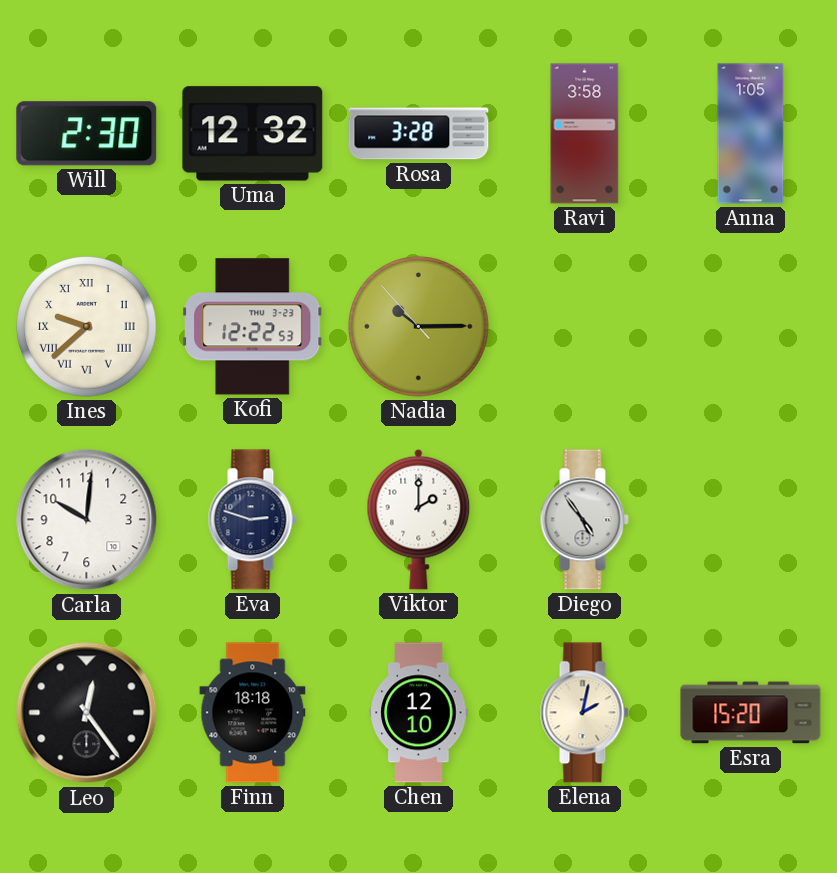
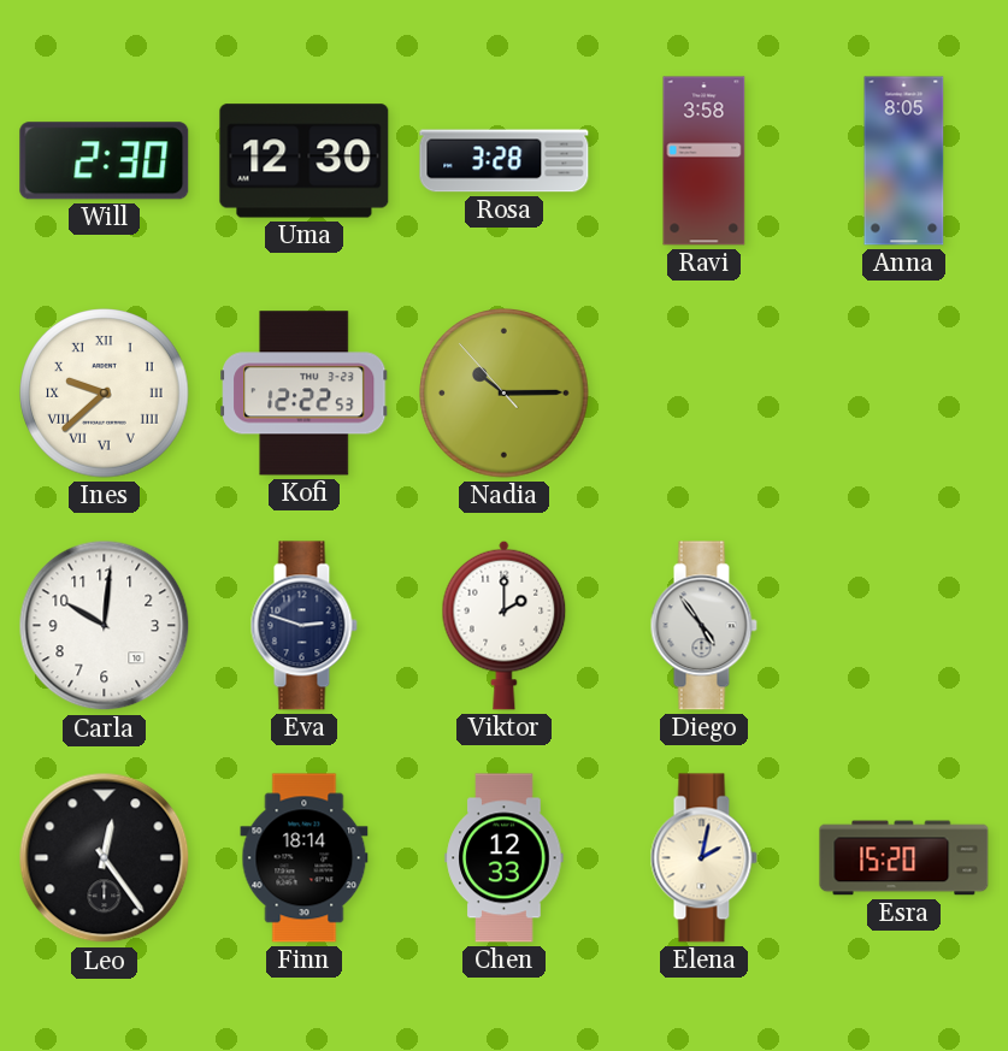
Uma: 12:32 -> 12:30
Anna: 1:05 -> 8:05
Finn: 18:18 -> 18:14
Chen: 12:10 -> 12:33
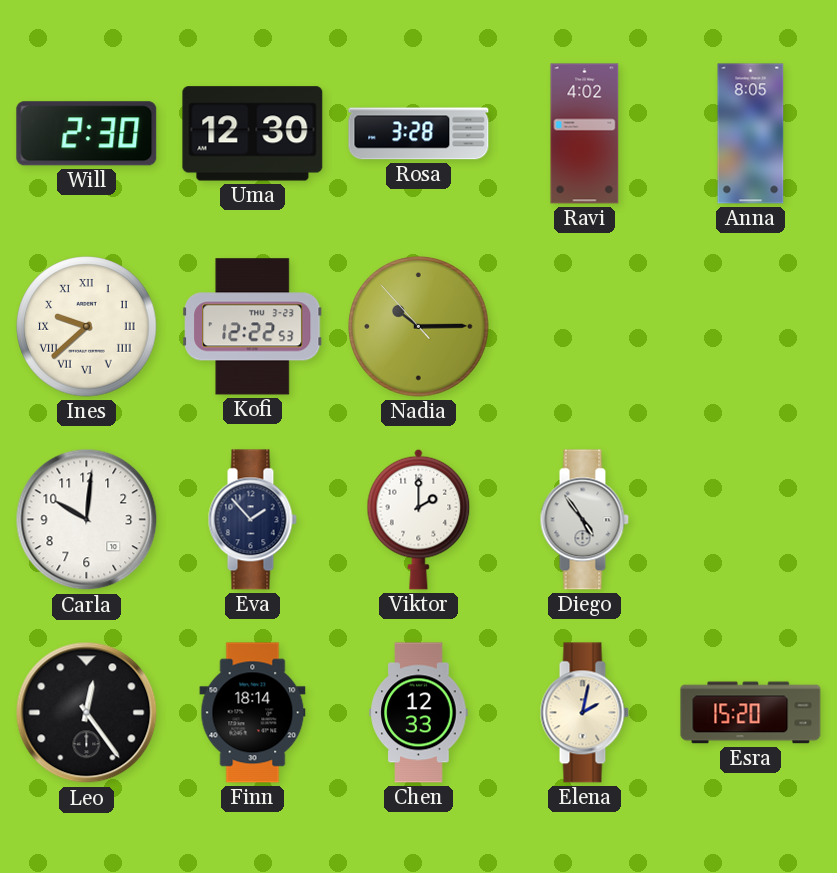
Ravi: 3:58 -> 4:02
Eva: 2:48 -> 1:53
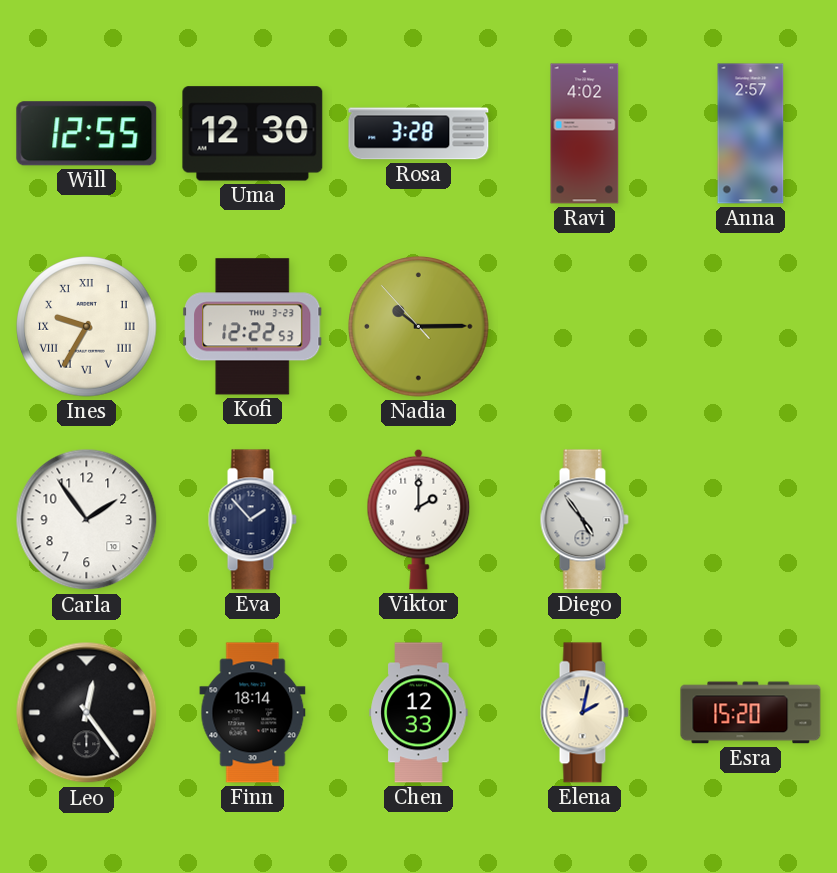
Will: 2:30 -> 12:55
Anna: 8:05 -> 2:57
Ines: 9:38 -> 9:35
Carla: 10:01 -> 1:54
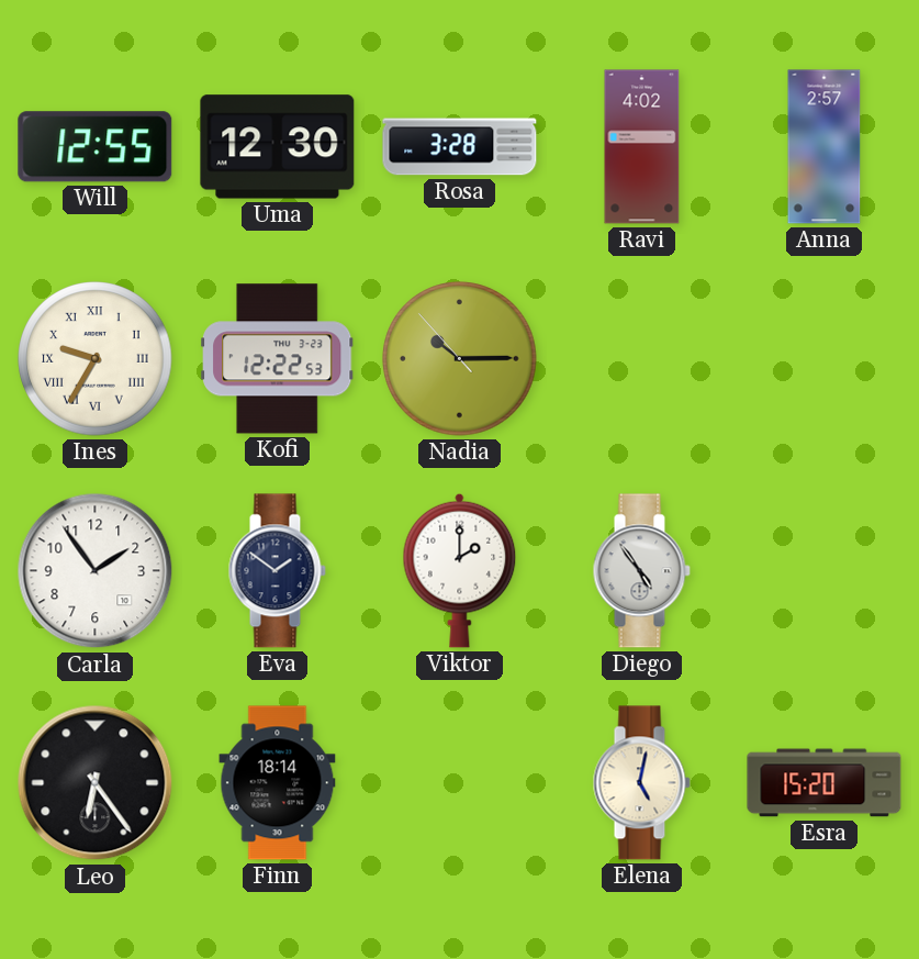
Eva: 1:53 -> 1:51
Leo: 12:24 -> 6:24
Chen: 12:33 -> none
Elena: 2:02 -> 5:02
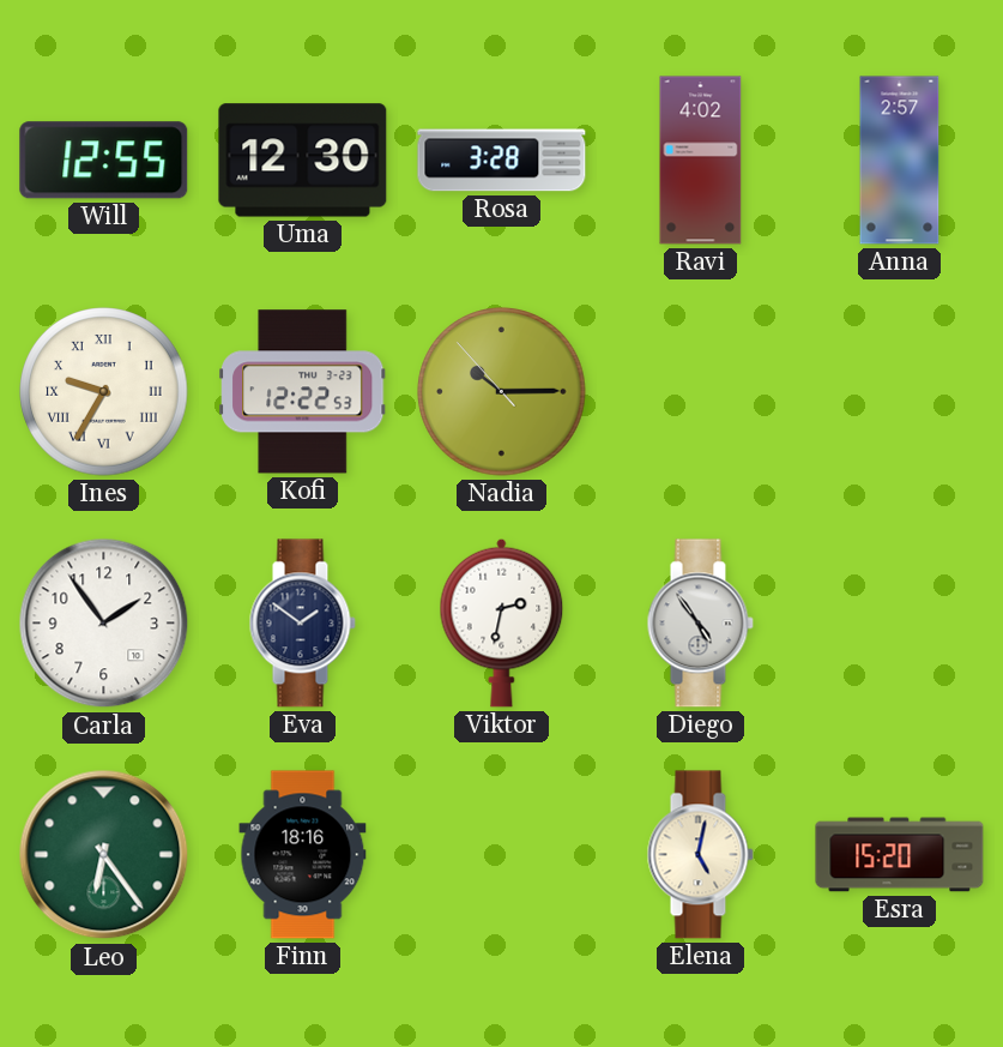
Viktor: 2:00 -> 2:32
Leo dial: black -> green
Finn: 18:14 -> 18:16
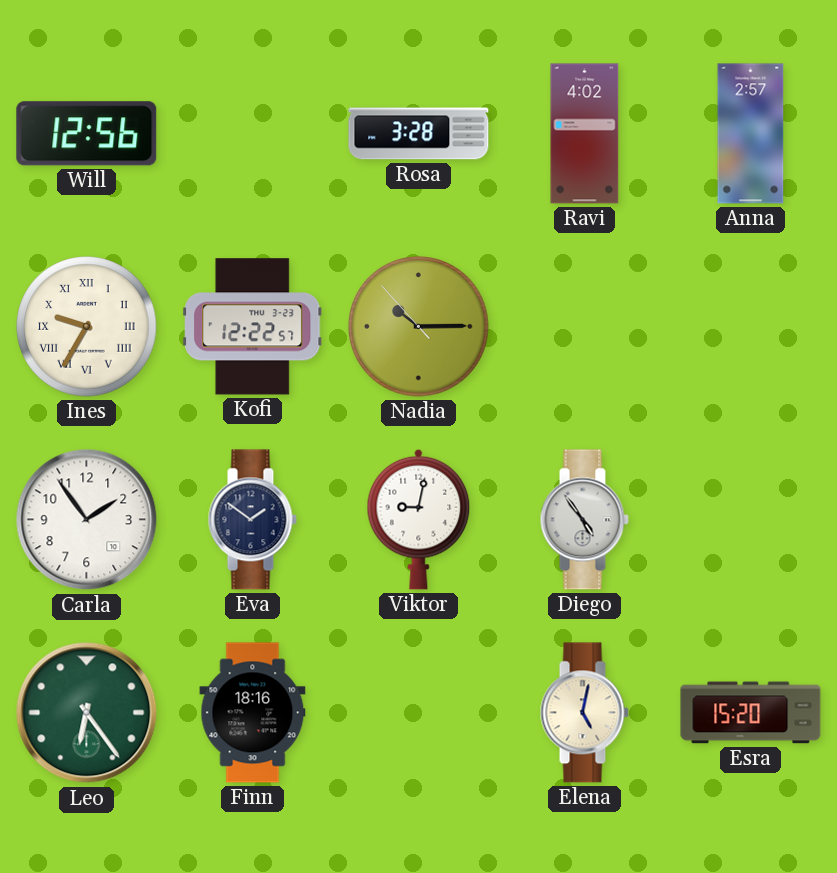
Will: 12:55 -> 12:56
Uma: 12:30 -> none
Kofi: 12:22:53 -> 12:22:57
Viktor: 2:32 -> 9:02
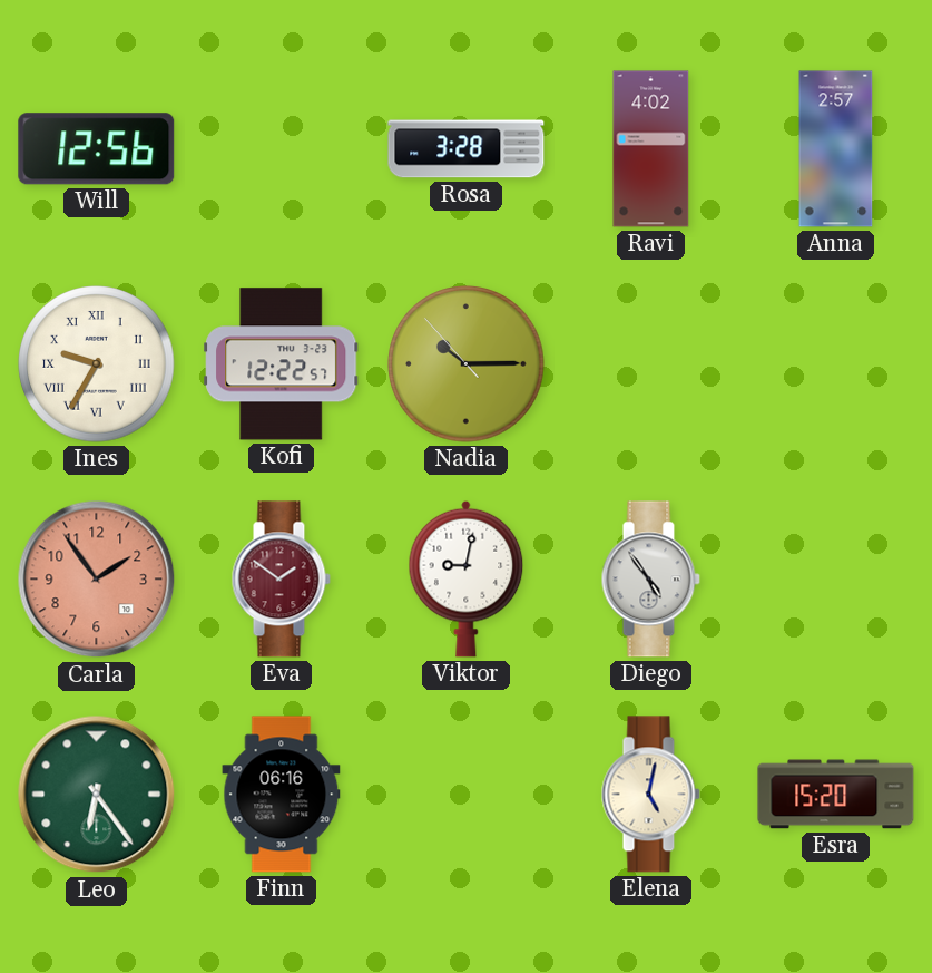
Carla dial: white -> salmon
Eva dial: navy -> burgundy
Finn: 18:16 -> 06:16
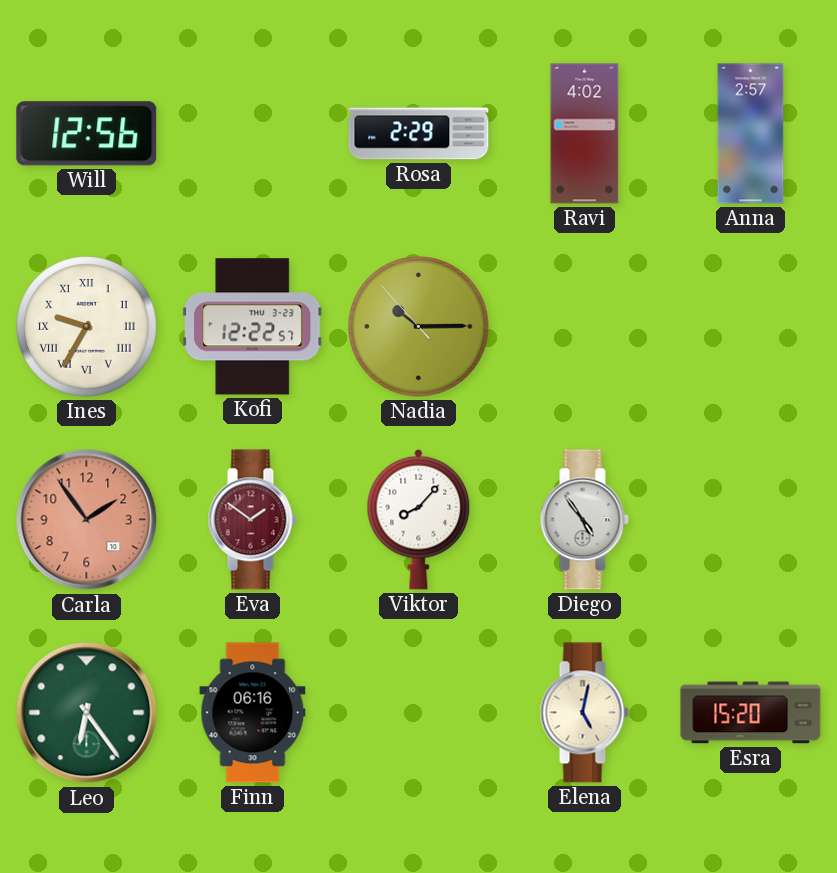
Rosa: 3:28 -> 2:29
Viktor: 9:02 -> 8:07
